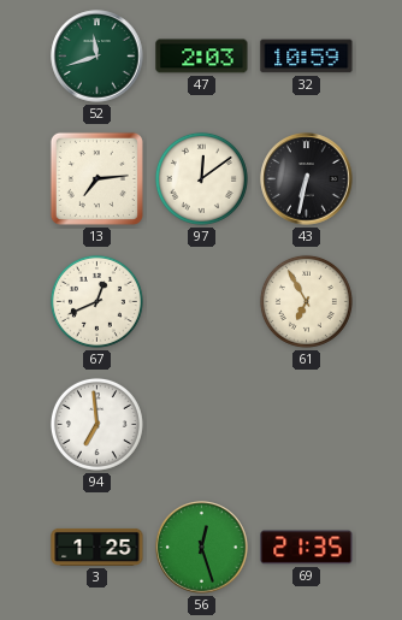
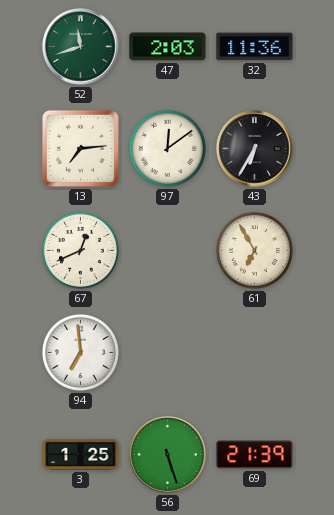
32: 10:59 -> 11:36
43: 6:32 -> 6:35
56: 12:27 -> 5:27
69: 21:35 -> 21:39
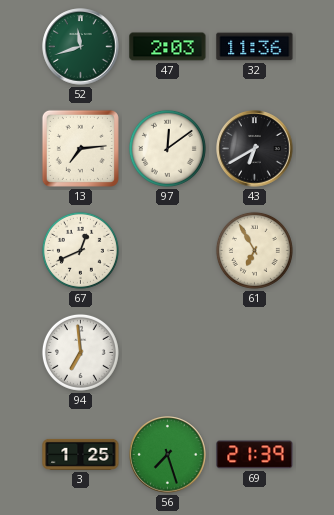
43: 6:35 -> 6:40
56: 5:27 -> 7:27
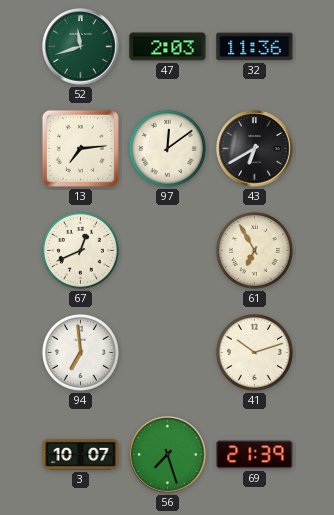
41: none -> 10:12
3: 1:25 -> 10:07
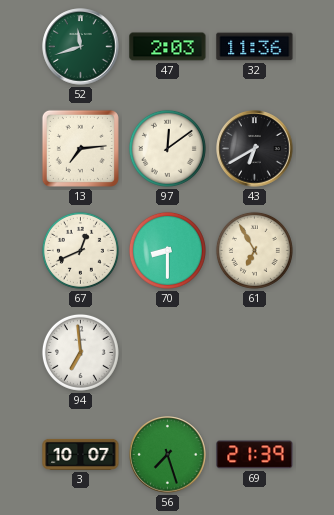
70: none -> 8:30
41: 10:12 -> none
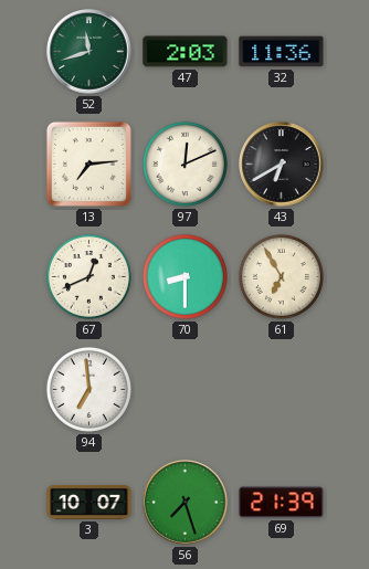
97: 12:09 -> 12:11
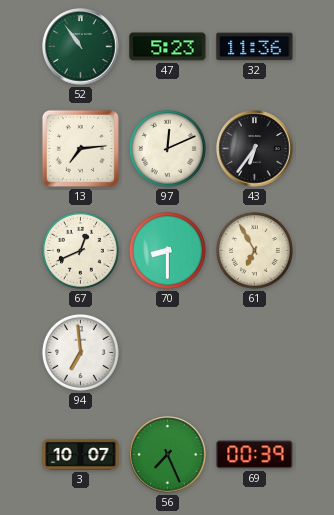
52: 11:42 -> 10:54
47: 2:03 -> 5:23
43: 6:40 -> 6:36
56: 7:27 -> 7:26
69: 21:39 -> 00:39
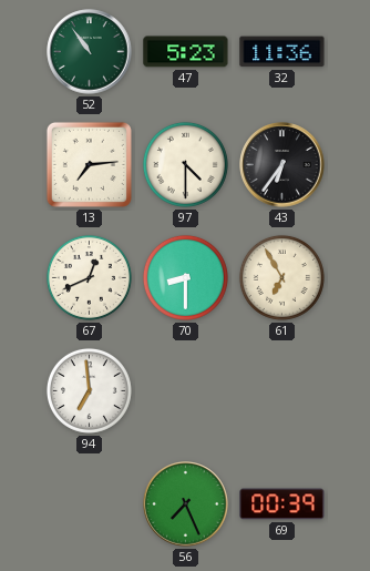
97: 12:11 -> 4:30
3: 10:07 -> none
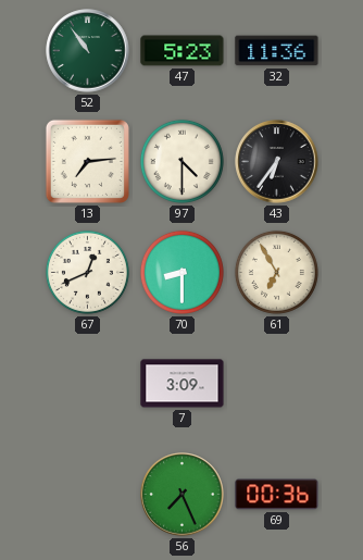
94: 6:59 -> none
7: none -> 3:09
69: 00:39 -> 00:36
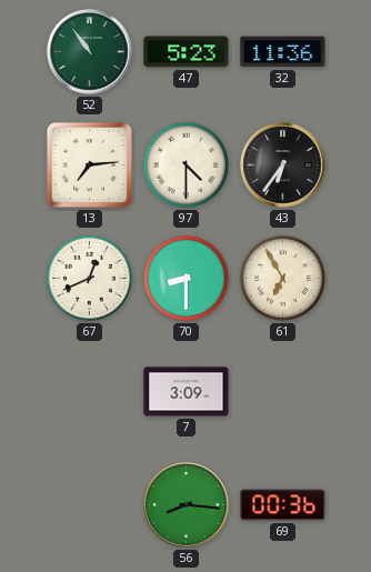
56: 7:26 -> 8:16
